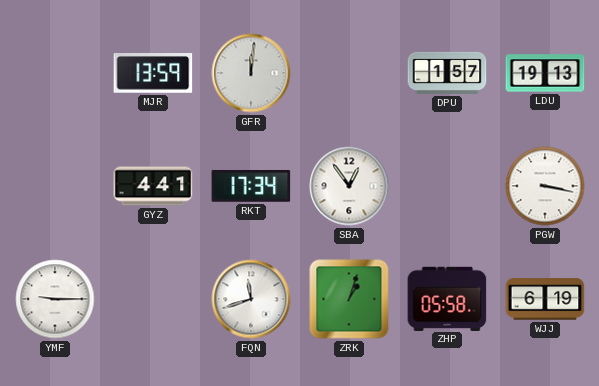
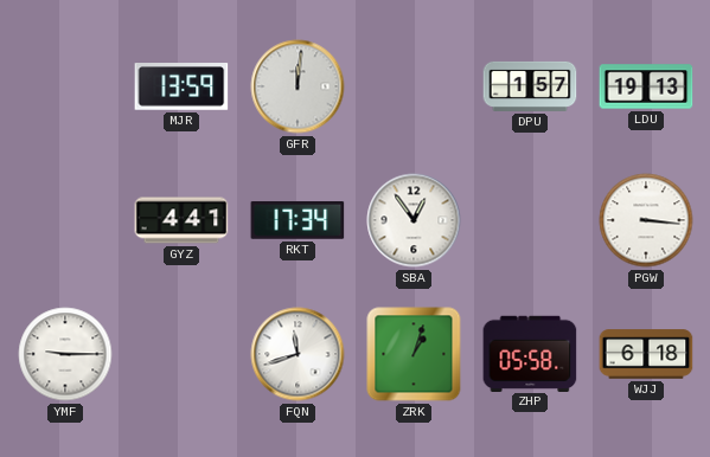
PGW: 3:17 -> 3:16
WJJ: 6:19 -> 6:18
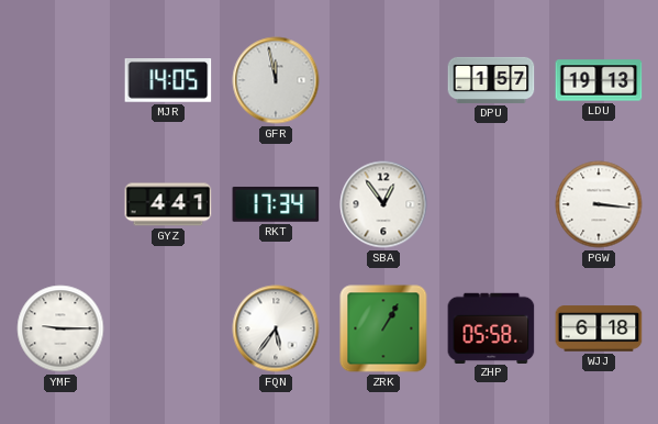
MJR: 13:59 -> 14:05
GFR: 12:01 -> 11:58
FQN: 11:42 -> 5:36
ZRK: 1:03 -> 1:05
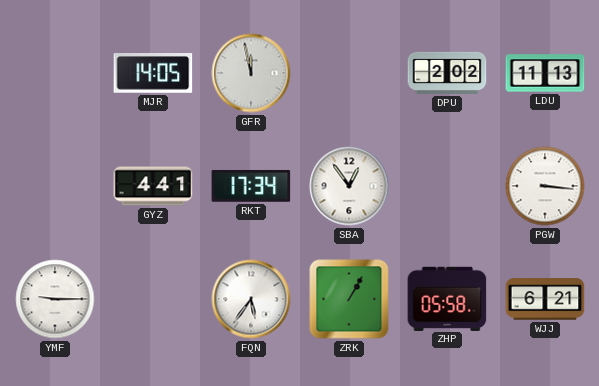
DPU: 1:57 -> 2:02
LDU: 19:13 -> 11:13
WJJ: 6:18 -> 6:21
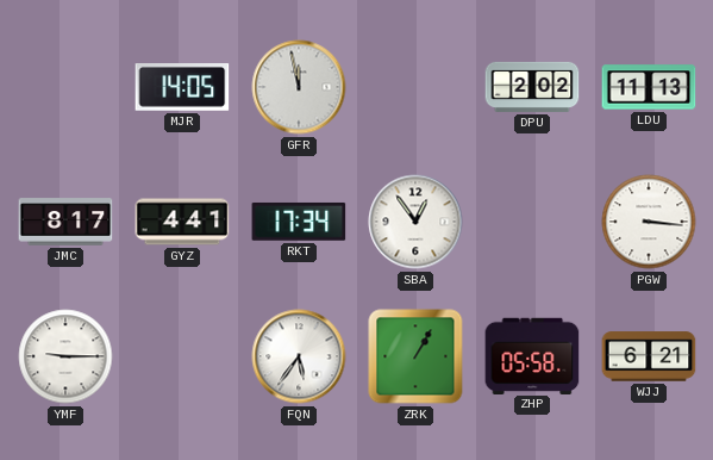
JMC: none -> 8:17
